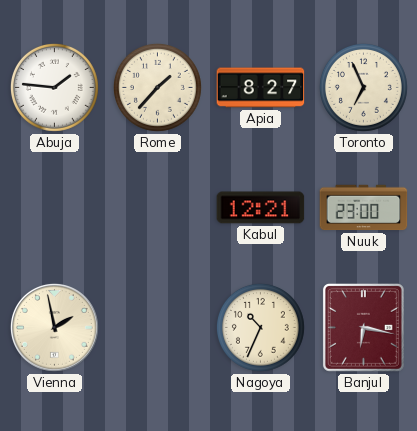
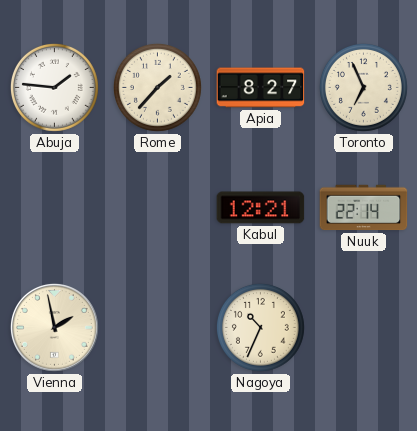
Nuuk: 23:00 -> 22:14
Banjul: 6:17 -> none
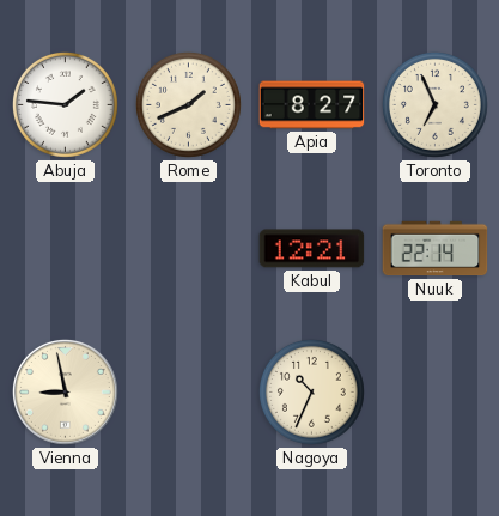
Rome: 1:37 -> 1:41
Vienna: 1:58 -> 8:58
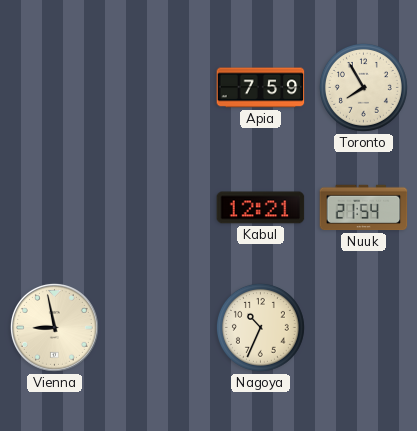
Abuja: 1:46 -> none
Rome: 1:41 -> none
Apia: 8:27 -> 7:59
Toronto: 6:56 -> 7:55
Nuuk: 22:14 -> 21:54
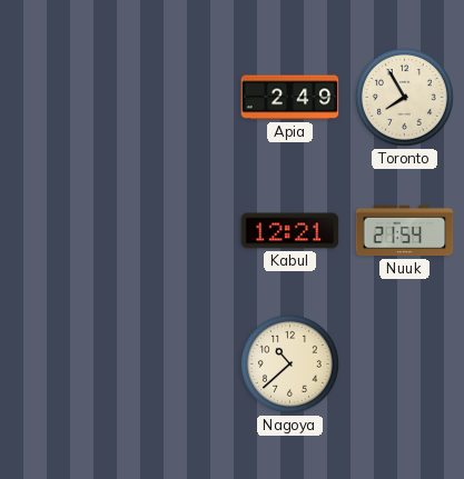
Apia: 7:59 -> 2:49
Vienna: 8:58 -> none
Nagoya: 10:34 -> 10:38
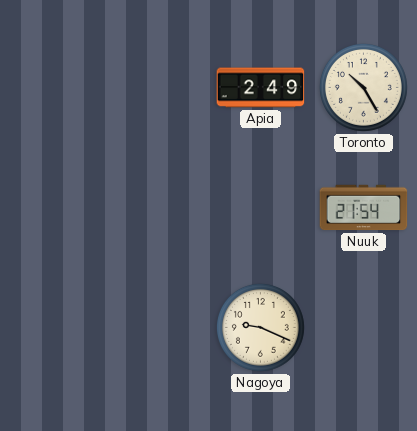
Toronto: 7:55 -> 10:25
Kabul: 12:21 -> none
Nagoya: 10:38 -> 9:19
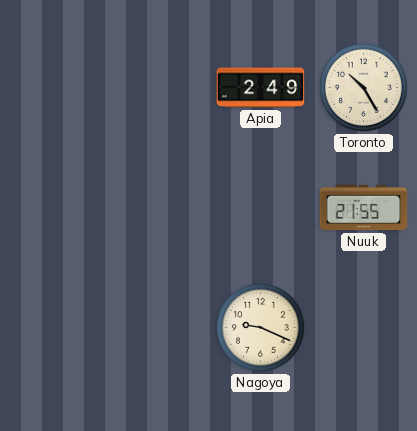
Nuuk: 21:54 -> 21:55
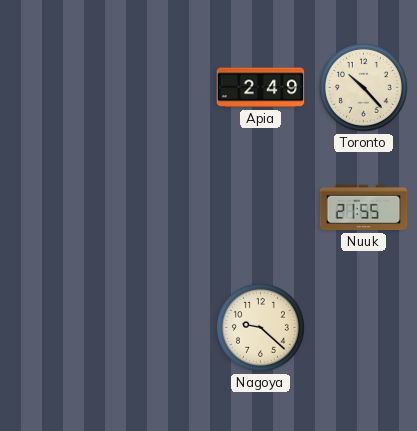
Toronto: 10:25 -> 10:23
Nagoya: 9:19 -> 9:22
